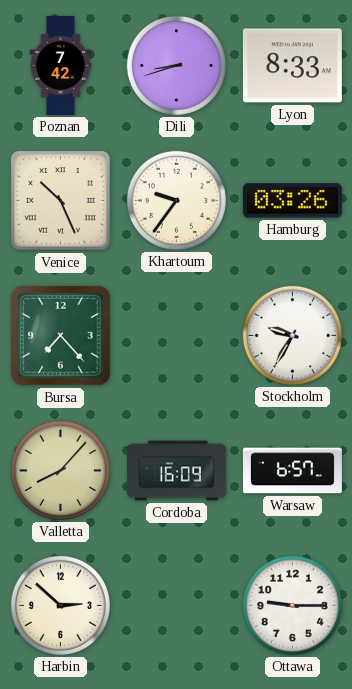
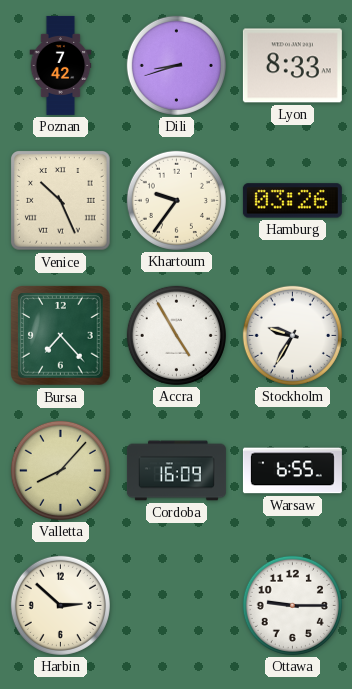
Accra: none -> 4:55
Warsaw: 6:57 -> 6:55
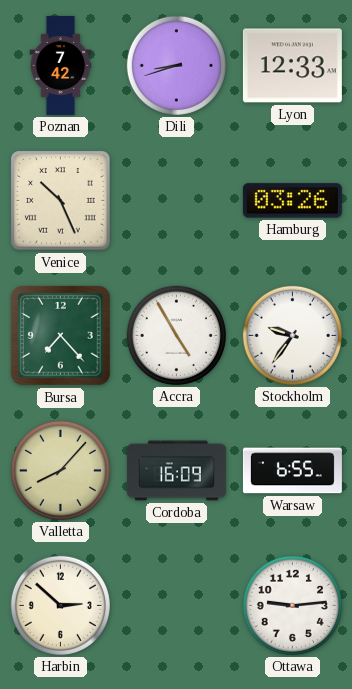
Lyon: 8:33 -> 12:33
Khartoum: 9:36 -> none
Stockholm: 9:35 -> 9:36
Ottawa: 9:15 -> 9:14
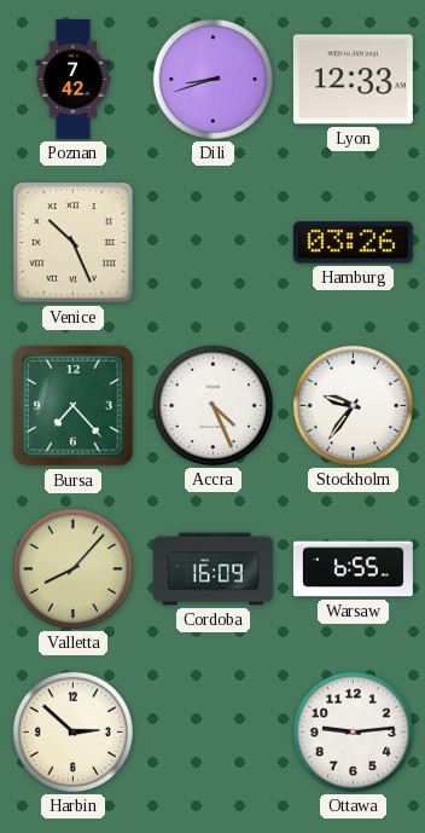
Accra: 4:55 -> 4:26
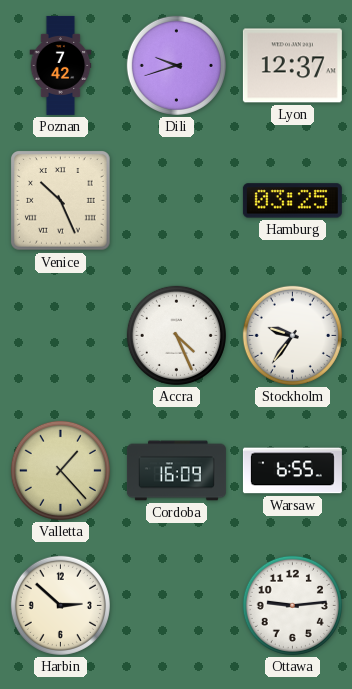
Dili: 8:42 -> 9:42
Lyon: 12:33 -> 12:37
Hamburg: 03:26 -> 03:25
Bursa: 7:23 -> none
Valletta: 8:07 -> 1:23
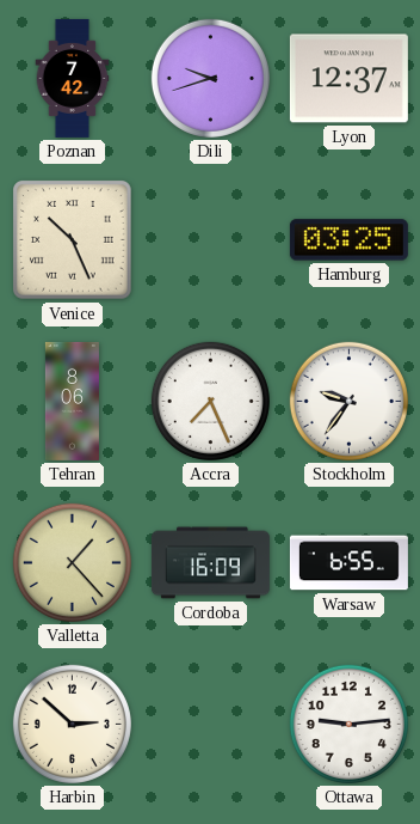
Tehran: none -> 8:06
Accra: 4:26 -> 7:26
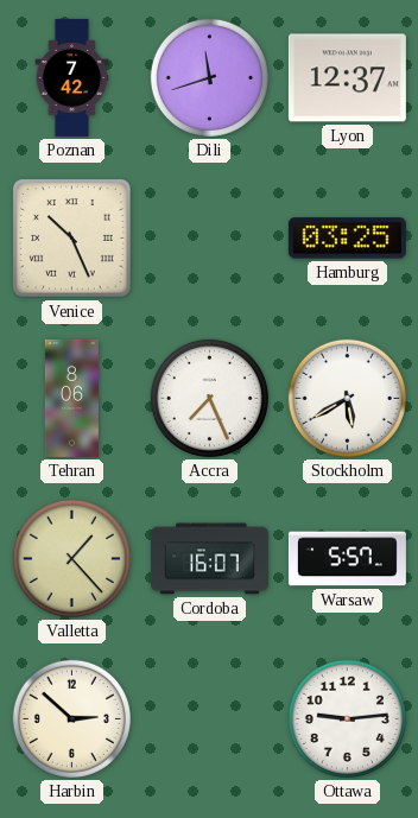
Dili: 9:42 -> 11:42
Stockholm: 9:36 -> 5:40
Cordoba: 16:09 -> 16:07
Warsaw: 6:55 -> 5:57
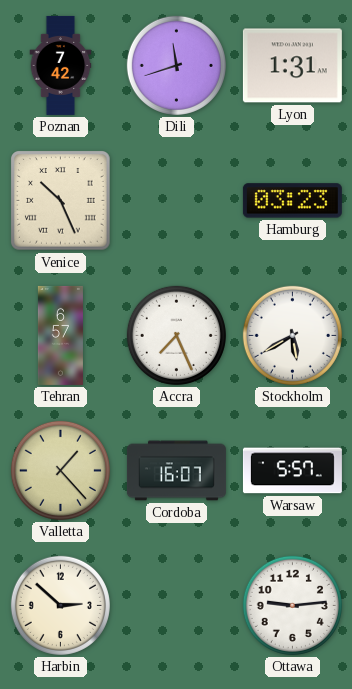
Lyon: 12:37 -> 1:31
Hamburg: 03:25 -> 03:23
Tehran: 8:06 -> 6:57
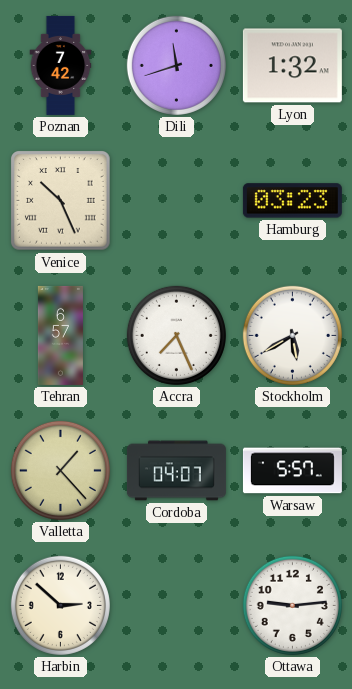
Lyon: 1:31 -> 1:32
Cordoba: 16:07 -> 04:07
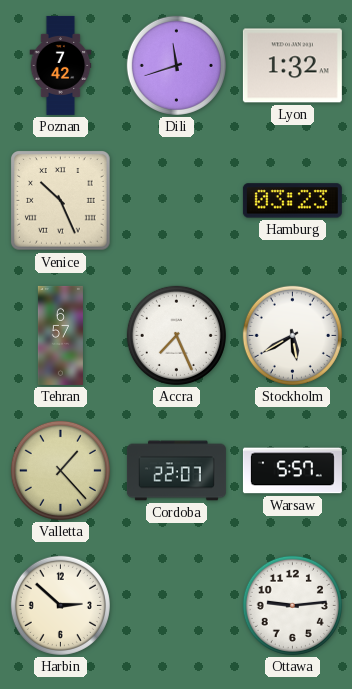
Cordoba: 04:07 -> 22:07
